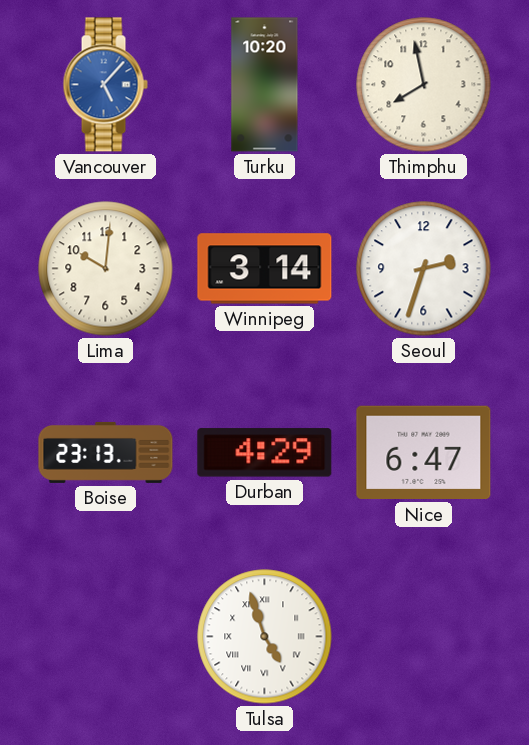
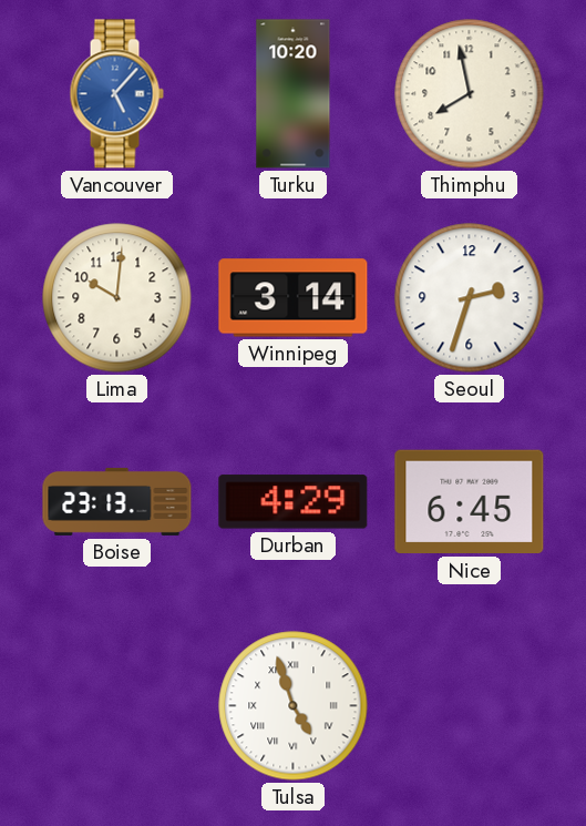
Nice: 6:47 -> 6:45
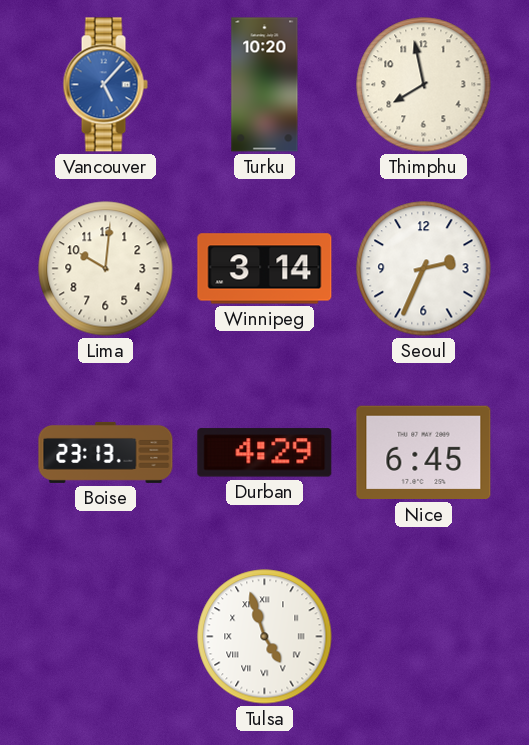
Seoul: 2:33 -> 2:34
